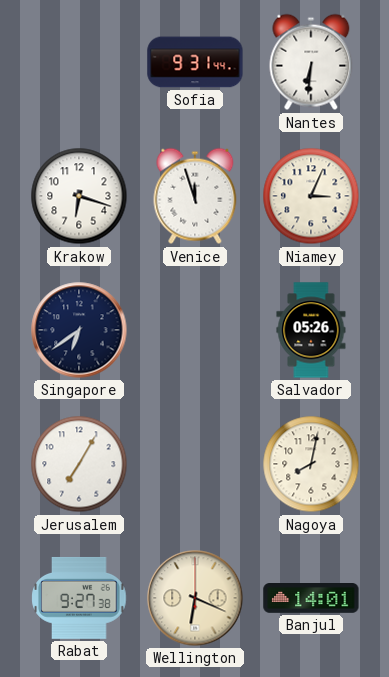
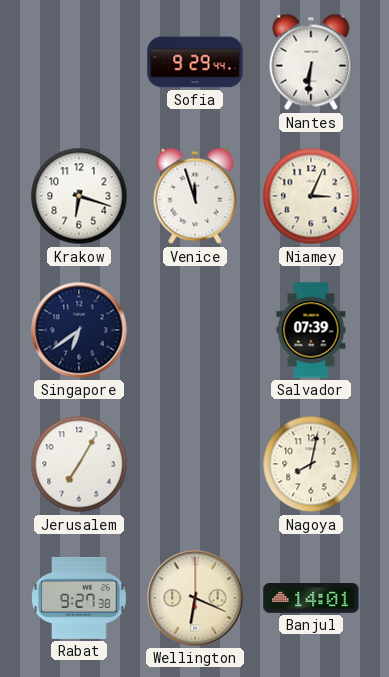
Sofia: 9:31 -> 9:29
Salvador: 05:26 -> 07:39
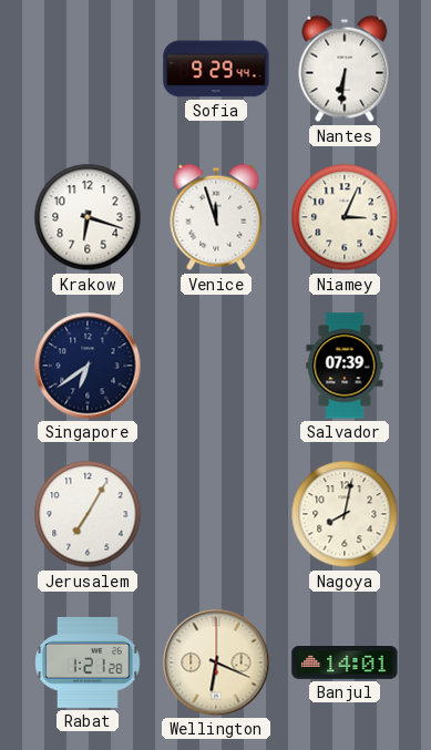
Rabat: 9:27 -> 1:21
